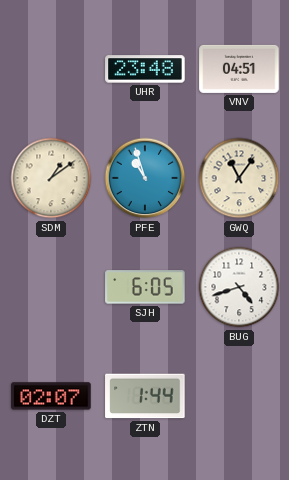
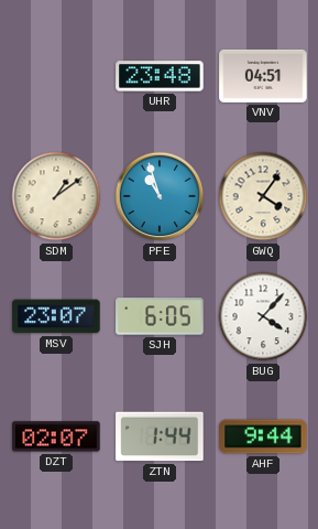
GWQ: 11:06 -> 4:06
MSV: none -> 23:07
BUG: 4:42 -> 4:07
AHF: none -> 9:44
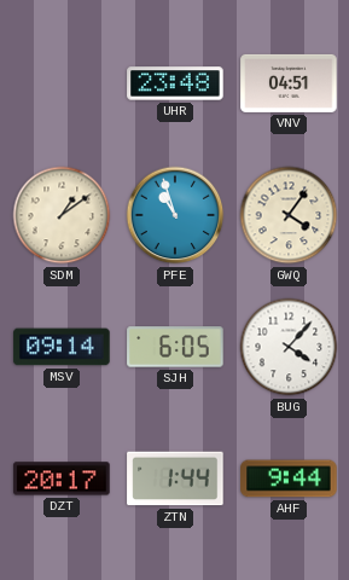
MSV: 23:07 -> 09:14
DZT: 02:07 -> 20:17
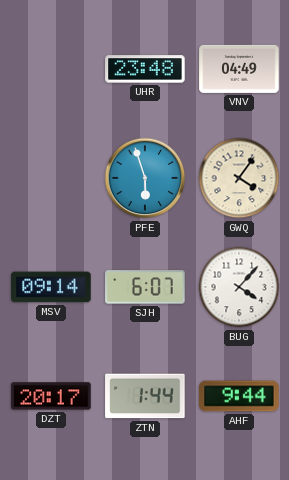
VNV: 04:51 -> 04:49
SDM: 1:09 -> none
PFE: 10:57 -> 5:57
SJH: 6:05 -> 6:07
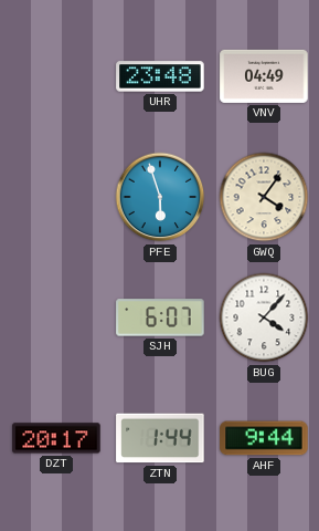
MSV: 09:14 -> none
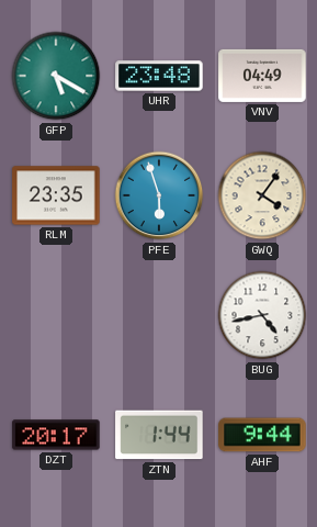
GFP: none -> 5:20
RLM: none -> 23:35
SJH: 6:07 -> none
BUG: 4:07 -> 4:43
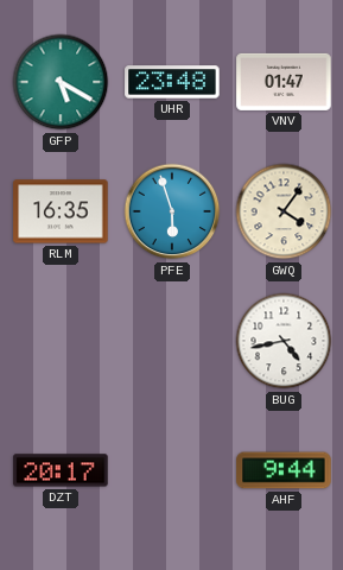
VNV: 04:49 -> 01:47
RLM: 23:35 -> 16:35
ZTN: 1:44 -> none
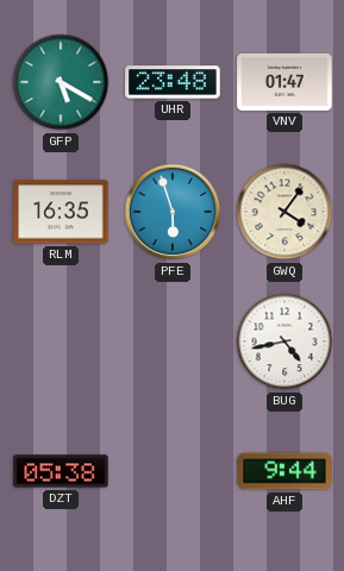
DZT: 20:17 -> 05:38
